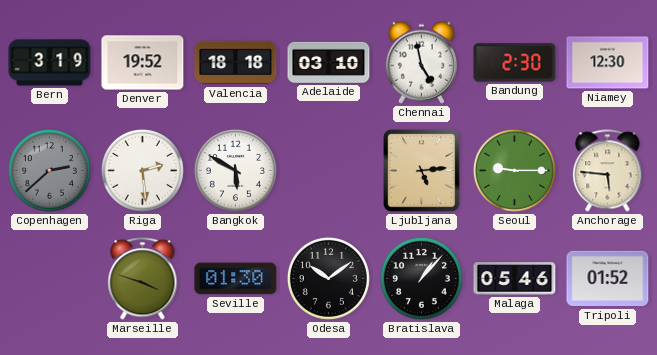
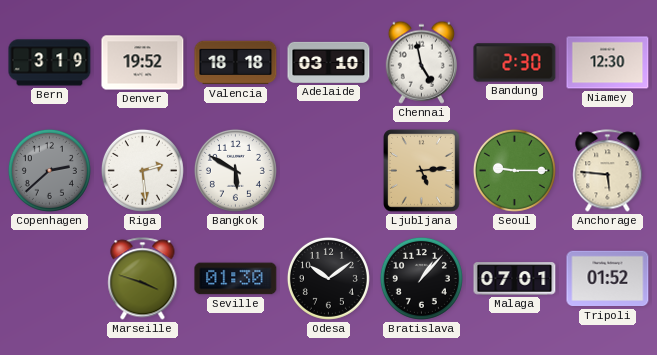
Malaga: 05:46 -> 07:01
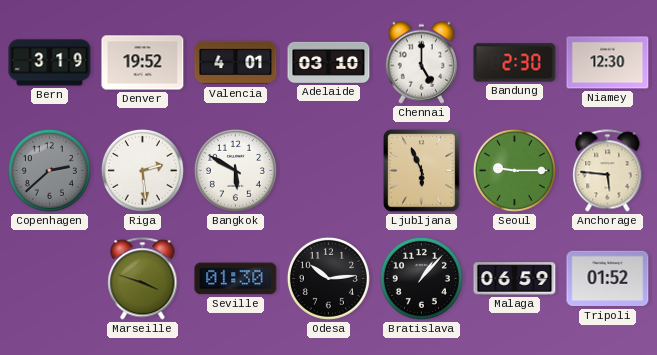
Valencia: 18:18 -> 4:01
Chennai: 4:58 -> 5:00
Ljubljana: 5:14 -> 5:56
Odesa: 10:09 -> 10:14
Malaga: 07:01 -> 06:59
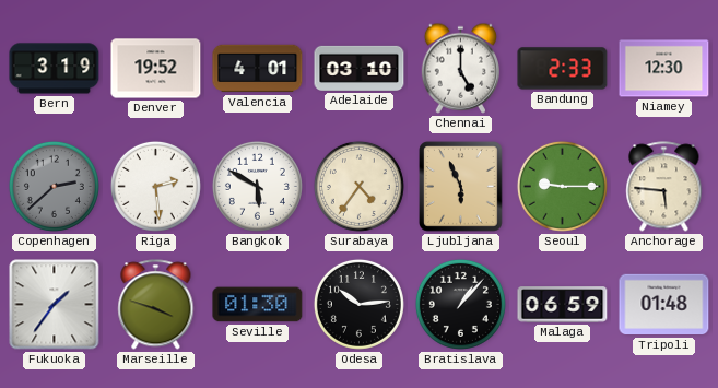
Bandung: 2:30 -> 2:33
Surabaya: none -> 4:36
Fukuoka: none -> 1:36
Tripoli: 01:52 -> 01:48
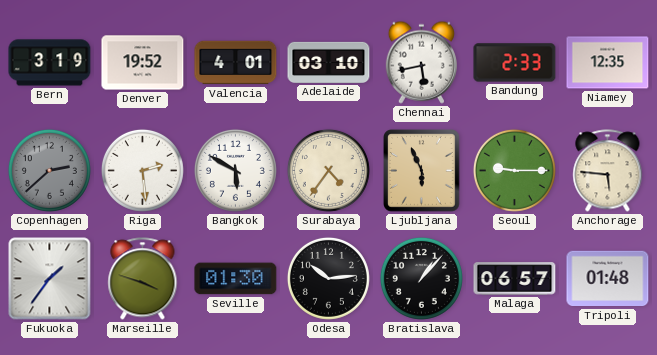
Chennai: 5:00 -> 5:43
Niamey: 12:30 -> 12:35
Malaga: 06:59 -> 06:57
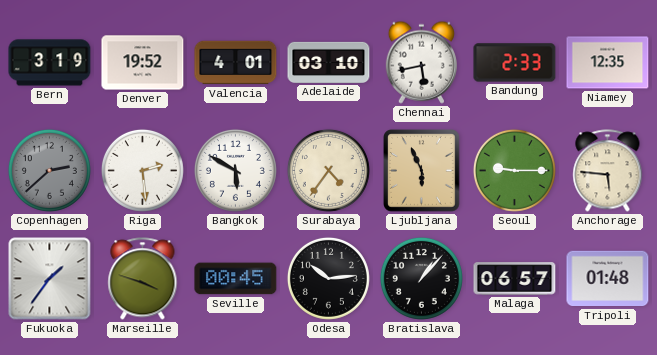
Seville: 01:30 -> 00:45
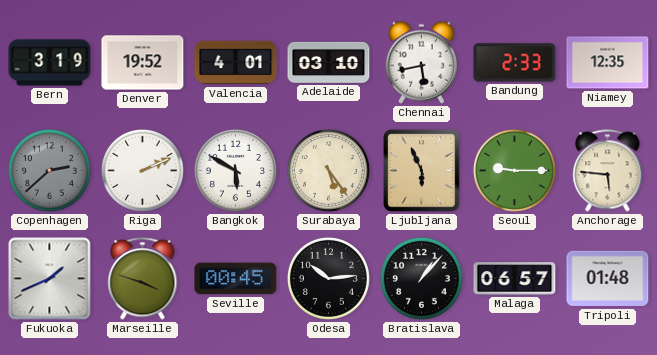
Riga: 2:29 -> 2:11
Surabaya: 4:36 -> 5:24
Fukuoka: 1:36 -> 1:41
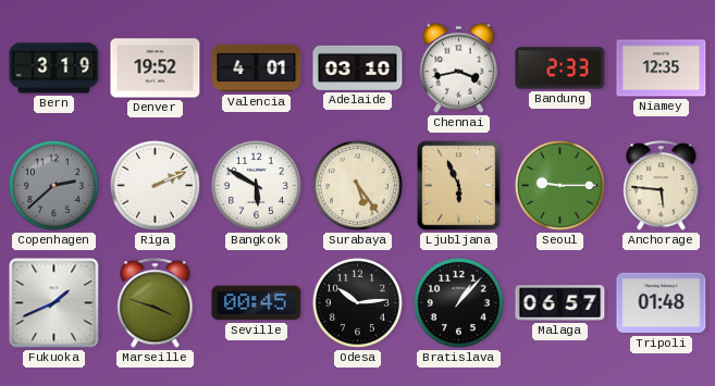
Chennai: 5:43 -> 3:43
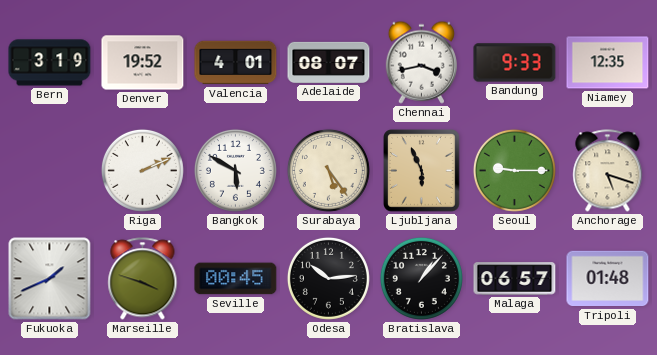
Adelaide: 03:10 -> 08:07
Bandung: 2:33 -> 9:33
Copenhagen: 2:38 -> none
Anchorage: 5:46 -> 5:18
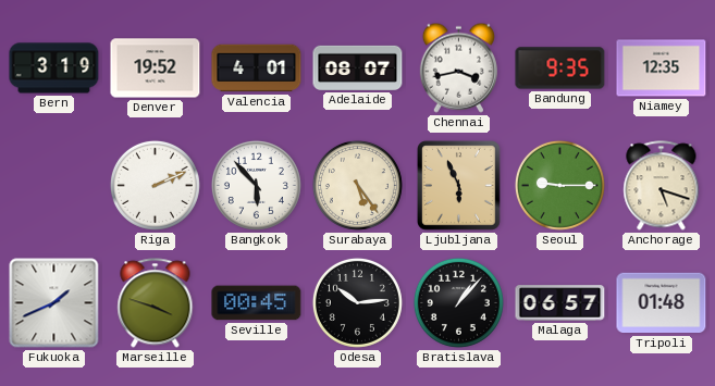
Bandung: 9:33 -> 9:35
Bangkok: 5:50 -> 5:53
